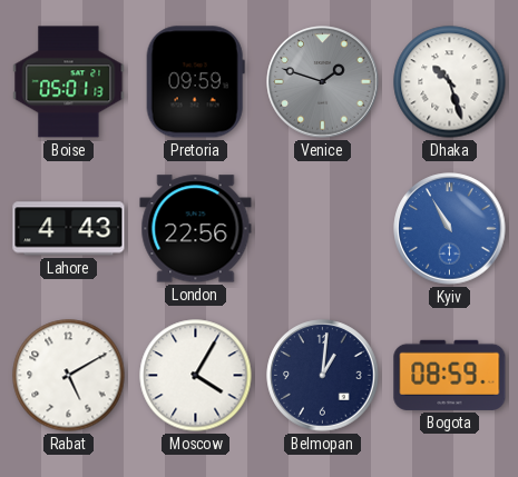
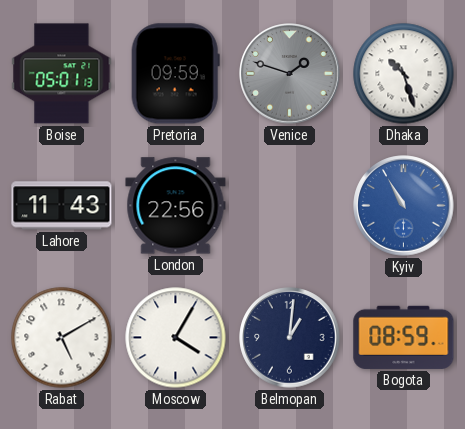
Lahore: 4:43 -> 11:43
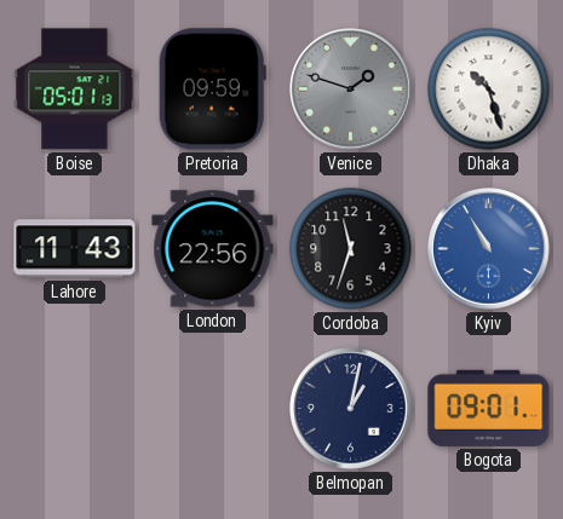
Cordoba: none -> 11:33
Rabat: 5:10 -> none
Moscow: 4:05 -> none
Belmopan: 1:01 -> 1:02
Bogota: 08:59 -> 09:01
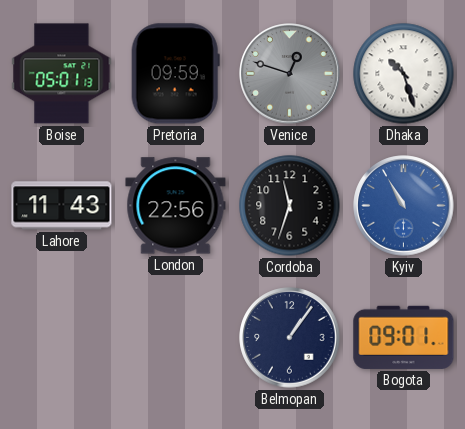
Venice: 1:48 -> 12:48
Belmopan: 1:02 -> 1:06
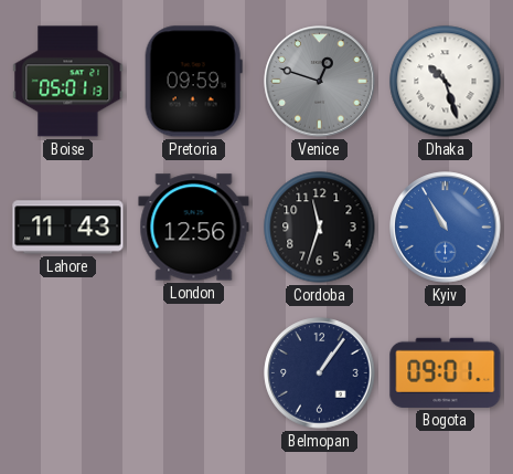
London: 22:56 -> 12:56
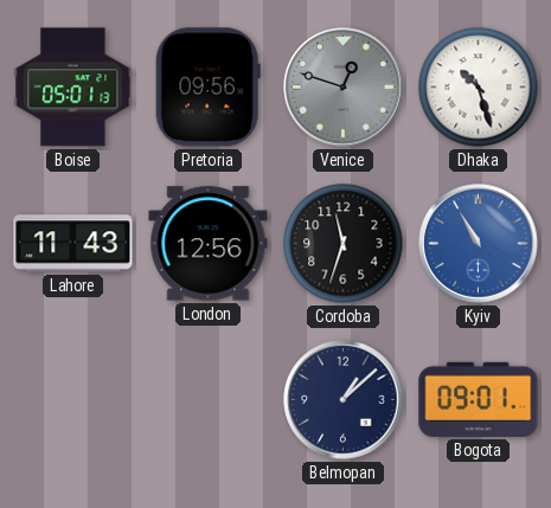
Pretoria: 09:59 -> 09:56
Belmopan: 1:06 -> 1:08
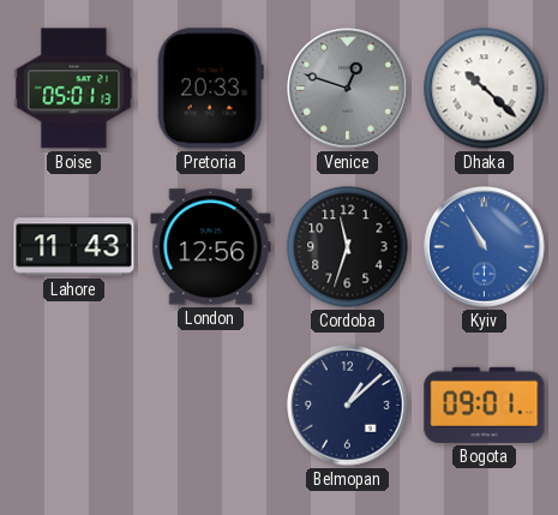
Pretoria: 09:56 -> 20:33
Dhaka: 10:27 -> 10:22
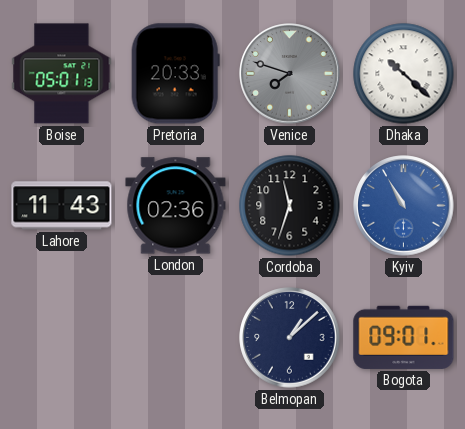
Venice: 12:48 -> 7:48
London: 12:56 -> 02:36
